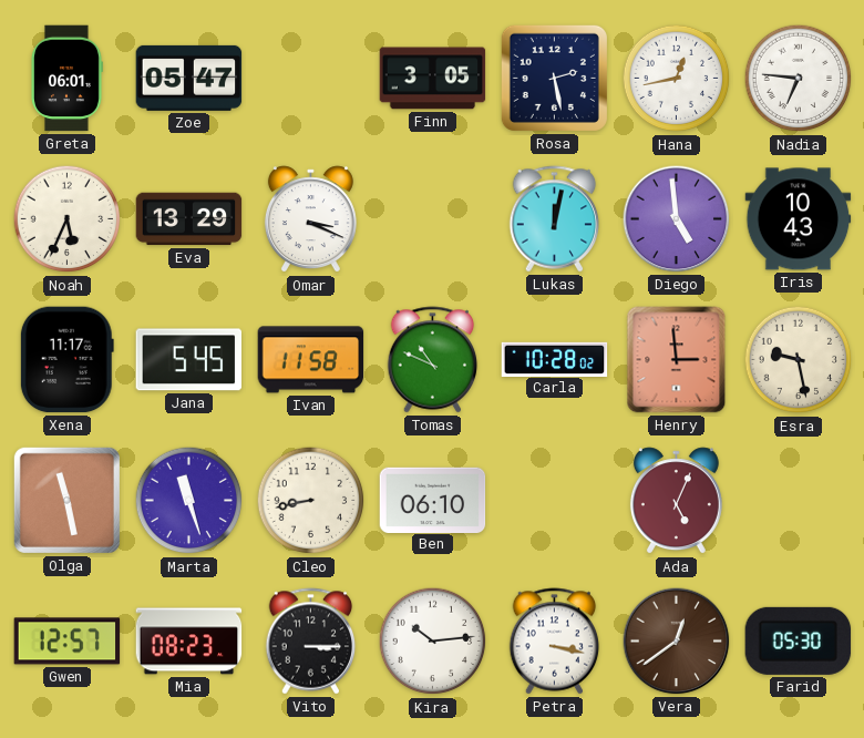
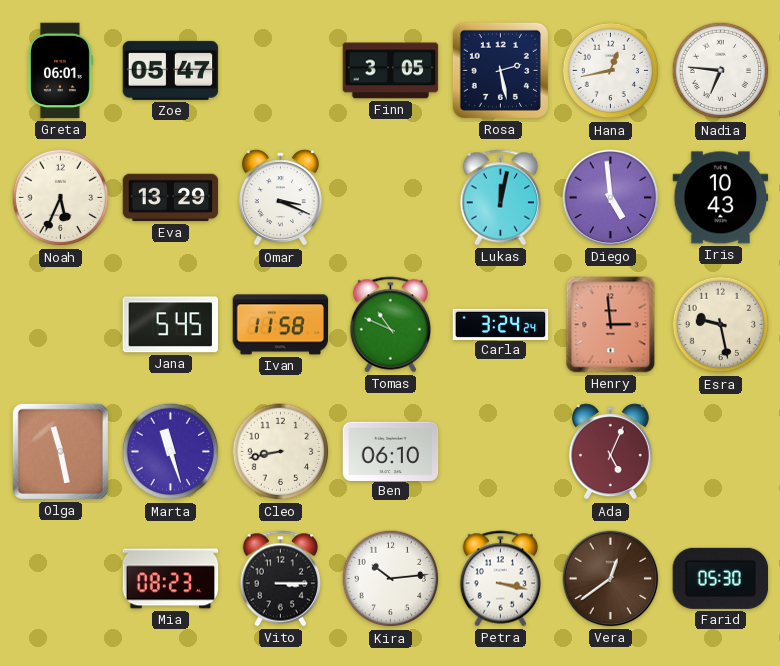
Xena: 11:17 -> none
Carla: 10:28 -> 3:24
Gwen: 12:57 -> none
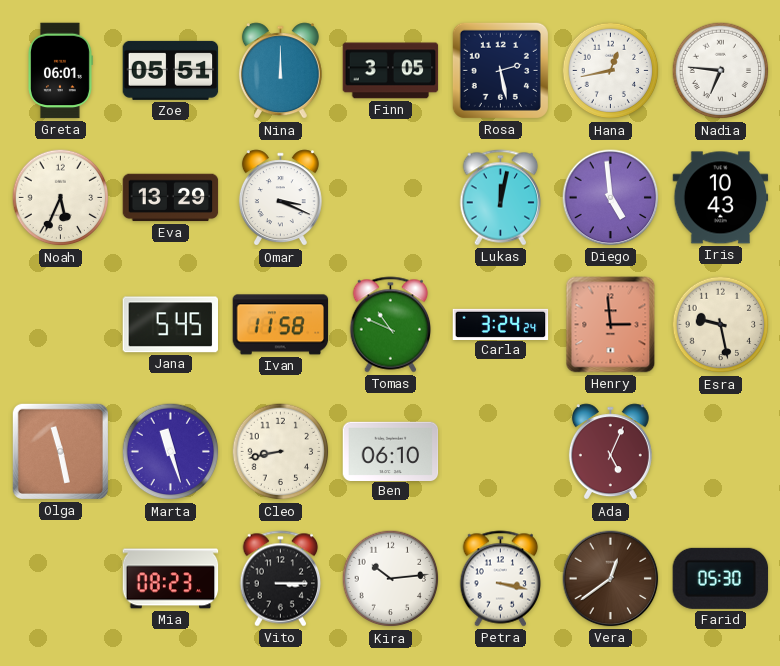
Zoe: 05:47 -> 05:51
Nina: none -> 12:00
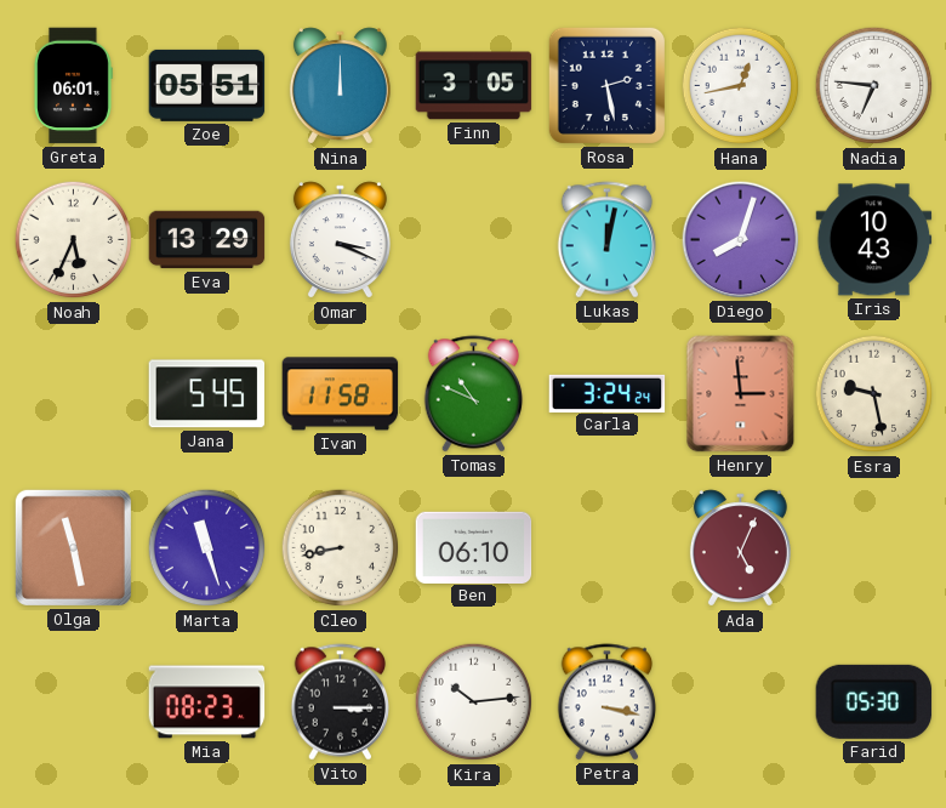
Diego: 4:59 -> 8:03
Vera: 12:39 -> none
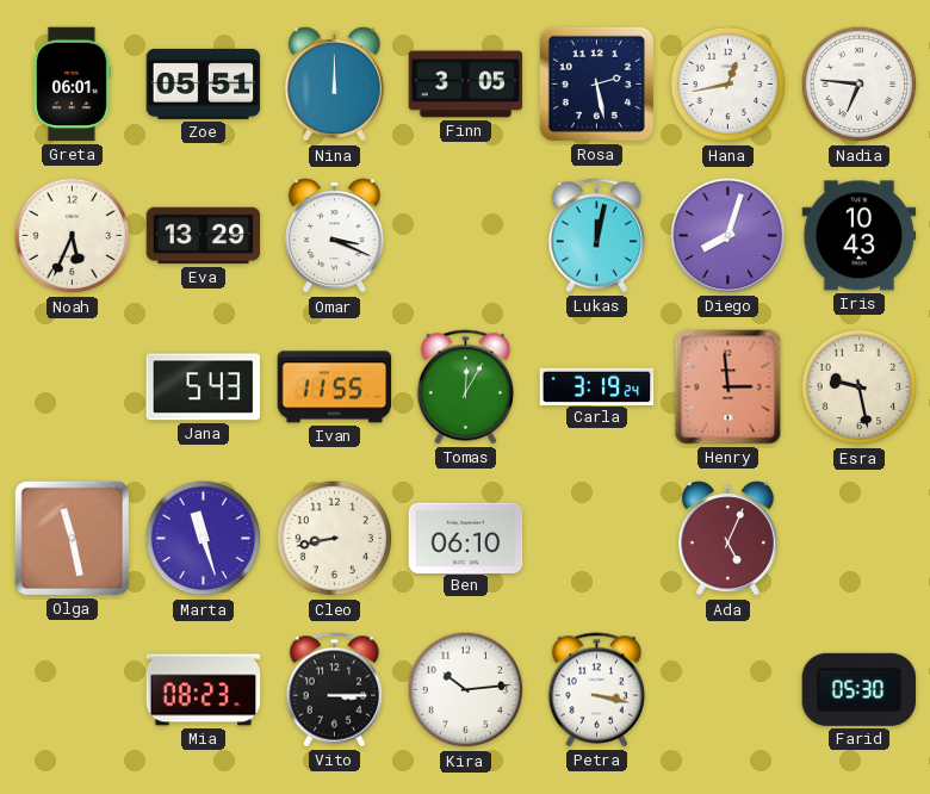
Jana: 5:45 -> 5:43
Ivan: 11:58 -> 11:55
Tomas: 10:49 -> 12:05
Carla: 3:24 -> 3:19
